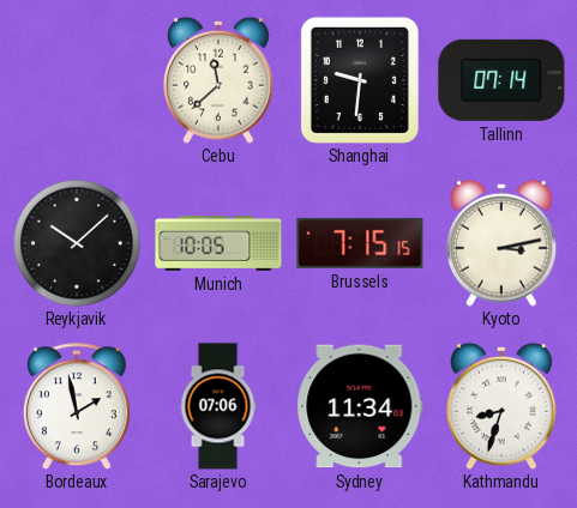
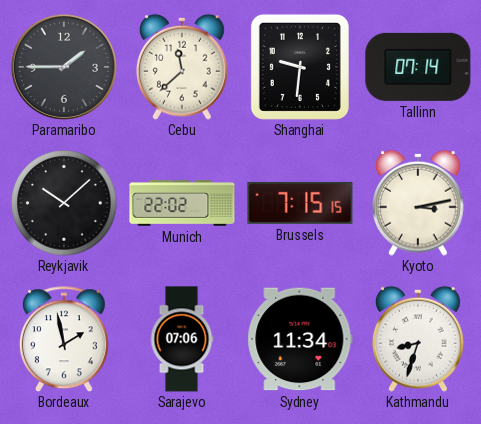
Paramaribo: none -> 1:45
Munich: 10:05 -> 22:02
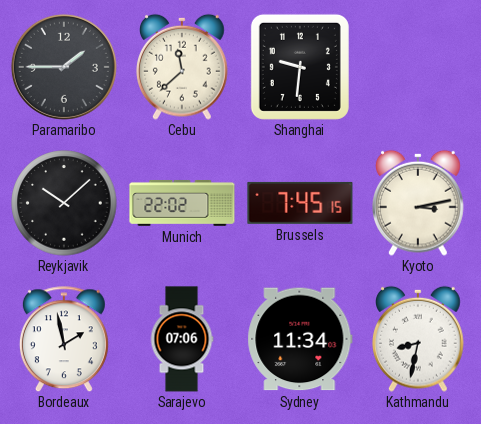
Tallinn: 07:14 -> none
Brussels: 7:15 -> 7:45
Kathmandu: 8:33 -> 8:32
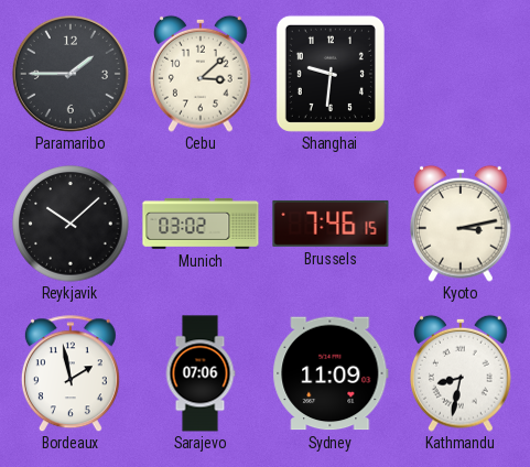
Cebu: 11:38 -> 3:08
Munich: 22:02 -> 03:02
Brussels: 7:45 -> 7:46
Sydney: 11:34 -> 11:09
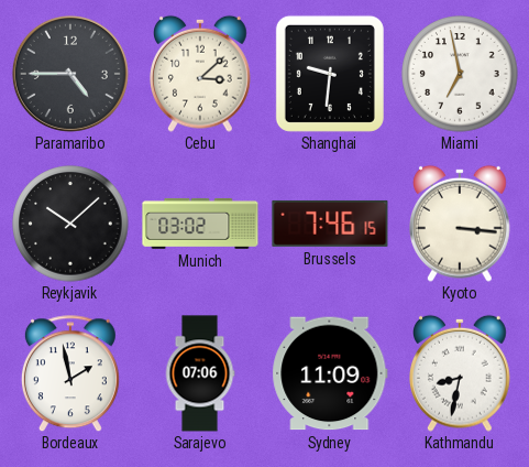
Paramaribo: 1:45 -> 4:45
Miami: none -> 6:58
Kyoto: 3:13 -> 3:16
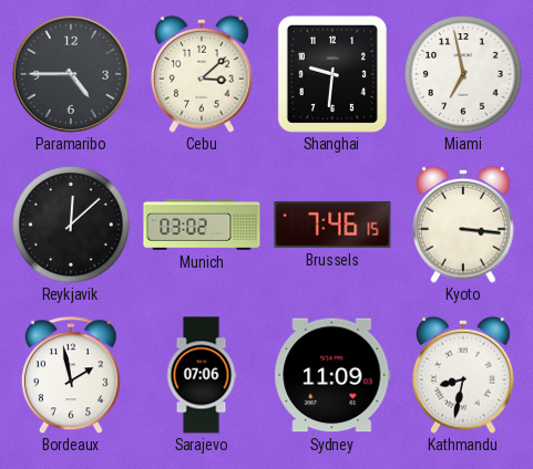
Reykjavik: 10:08 -> 12:08
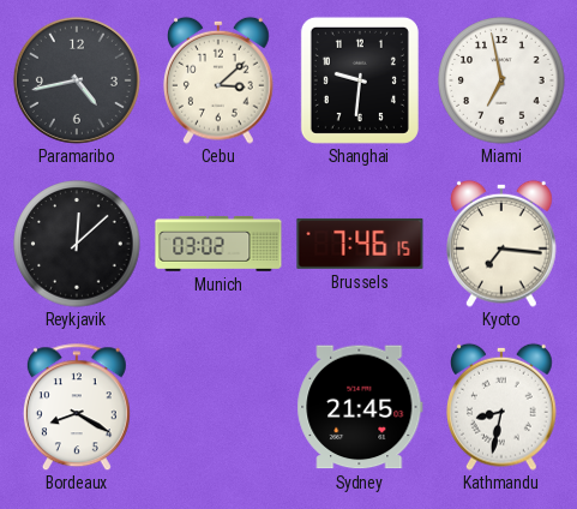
Paramaribo: 4:45 -> 4:43
Kyoto: 3:16 -> 7:16
Bordeaux: 1:58 -> 8:20
Sarajevo: 07:06 -> none
Sydney: 11:09 -> 21:45
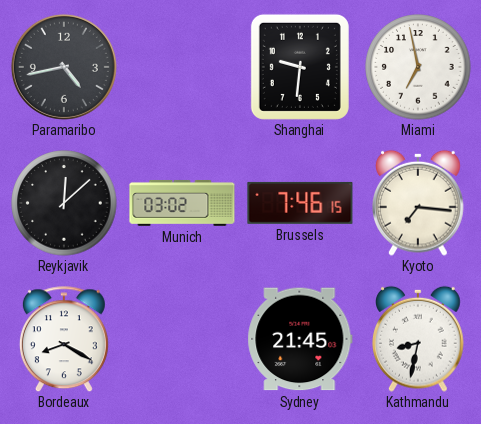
Cebu: 3:08 -> none
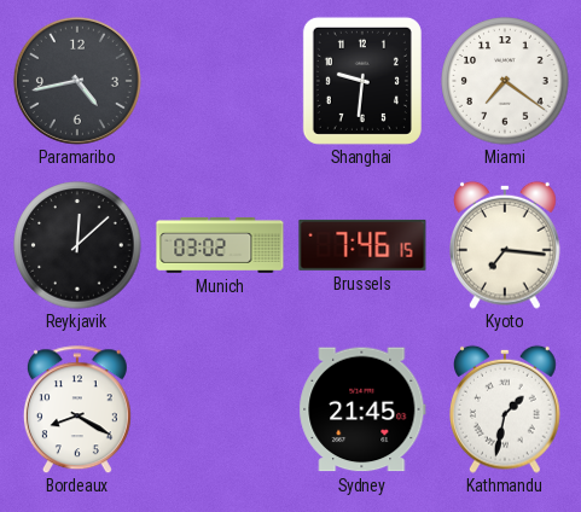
Miami: 6:58 -> 7:21
Kathmandu: 8:32 -> 1:32
